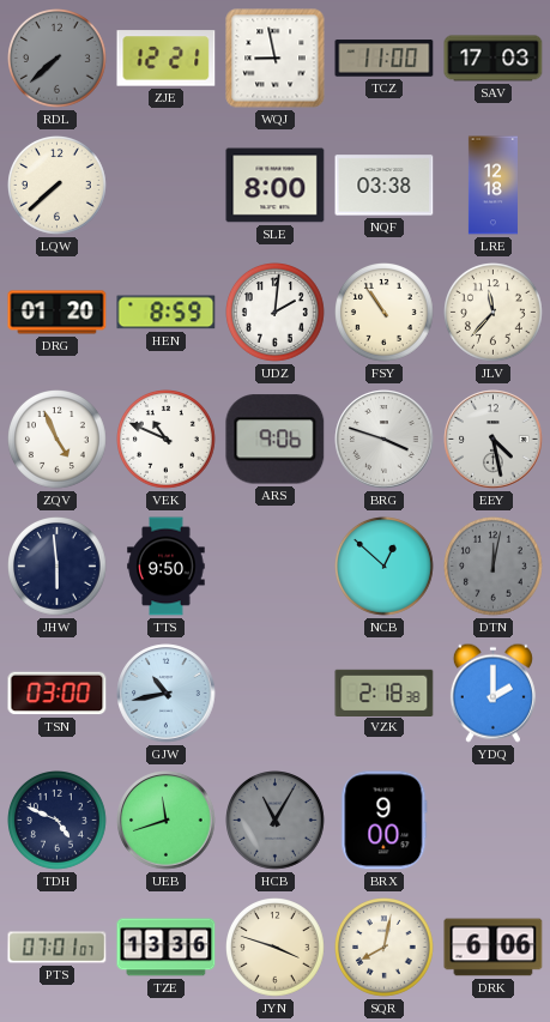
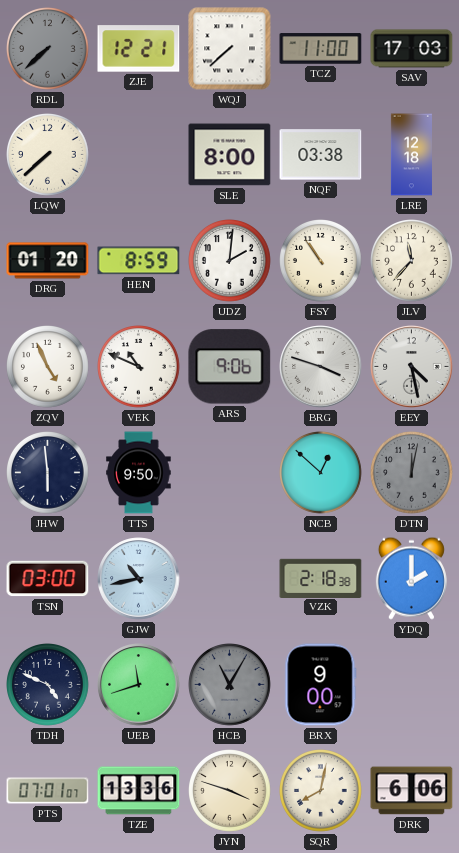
WQJ: 8:58 -> 7:38
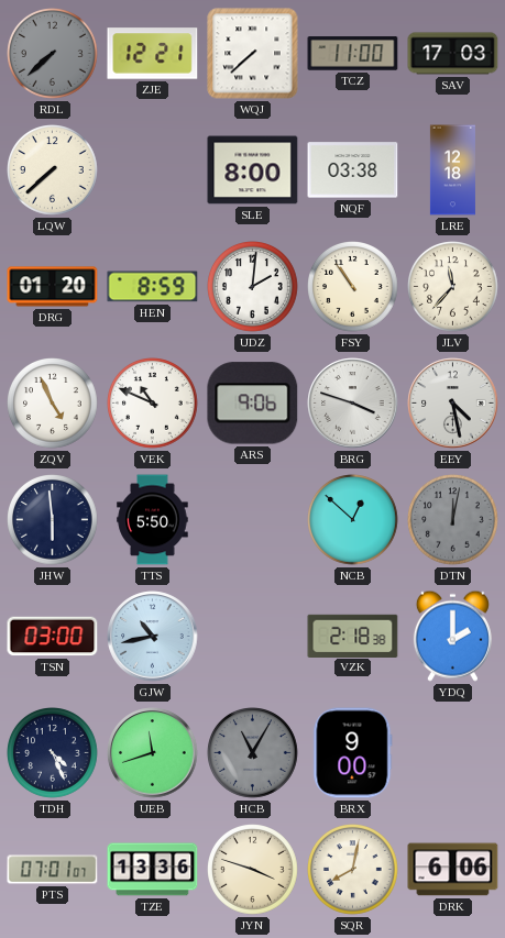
TTS: 9:50 -> 5:50
TDH: 4:49 -> 4:26
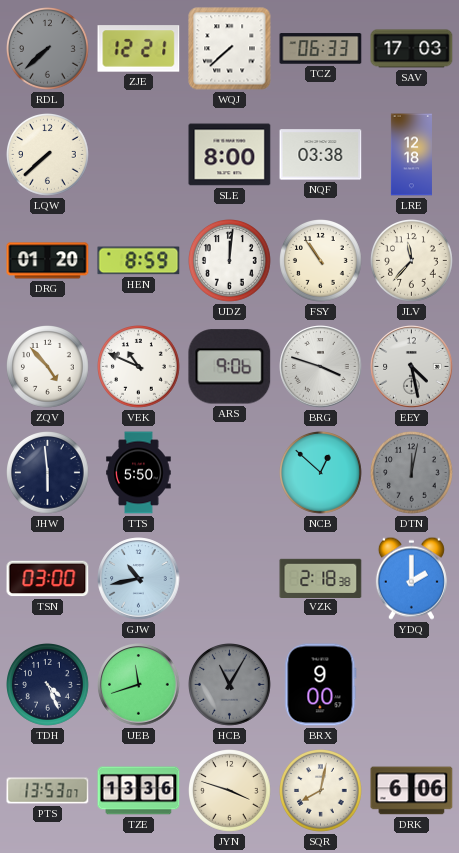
TCZ: 11:00 -> 06:33
UDZ: 2:01 -> 12:01
ZQV: 4:56 -> 4:53
PTS: 07:01 -> 13:53
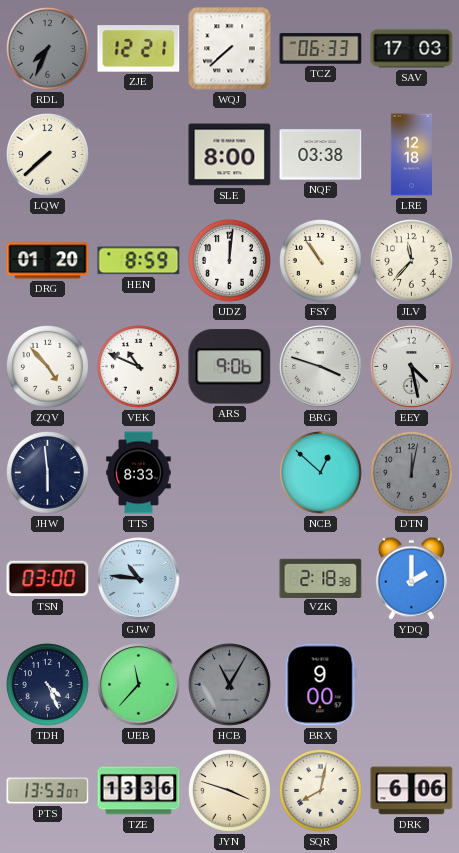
RDL: 7:38 -> 7:34
TTS: 5:50 -> 8:33
GJW: 10:43 -> 10:46
UEB: 11:42 -> 11:37
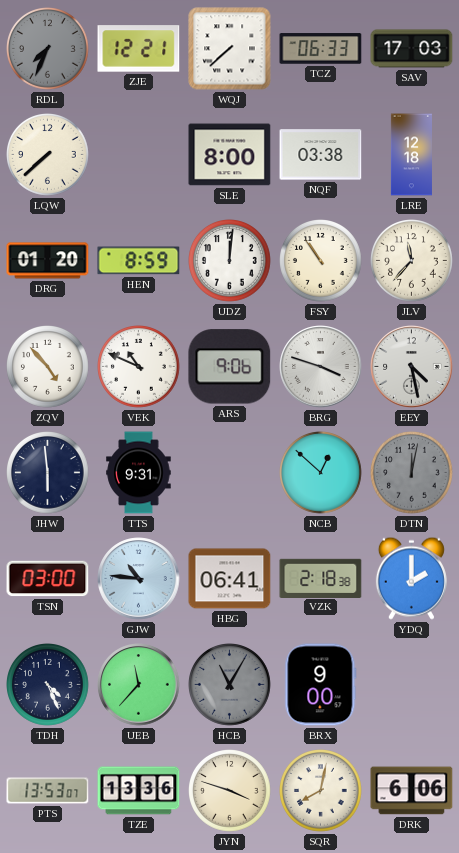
TTS: 8:33 -> 9:31
HBG: none -> 06:41
